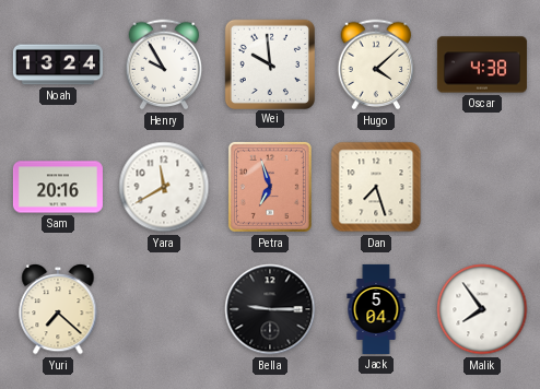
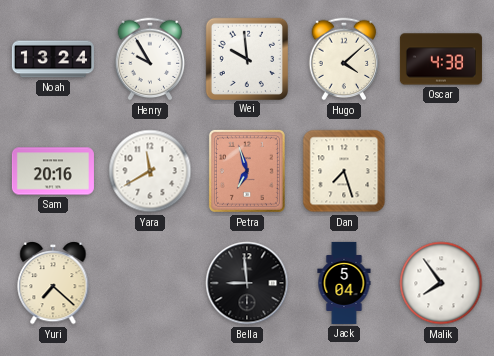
Bella: 9:15 -> 8:59
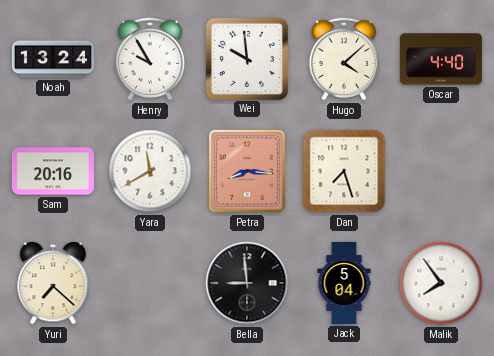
Oscar: 4:38 -> 4:40
Petra: 6:57 -> 8:16
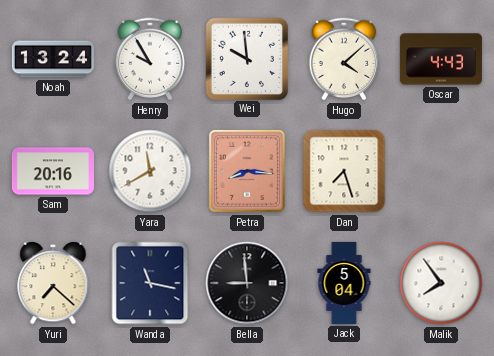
Oscar: 4:40 -> 4:43
Wanda: none -> 11:17
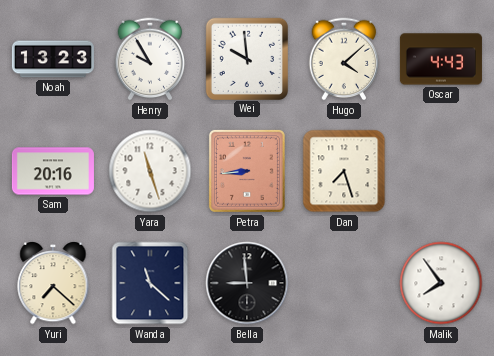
Noah: 13:24 -> 13:23
Yara: 11:40 -> 11:27
Petra: 8:16 -> 8:44
Wanda: 11:17 -> 11:22
Jack: 5:04 -> none
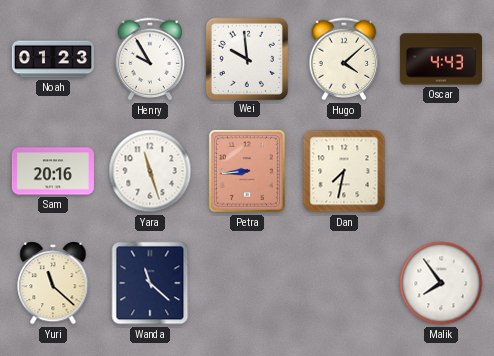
Noah: 13:23 -> 01:23
Dan: 7:27 -> 7:32
Yuri: 7:22 -> 11:22
Bella: 8:59 -> none
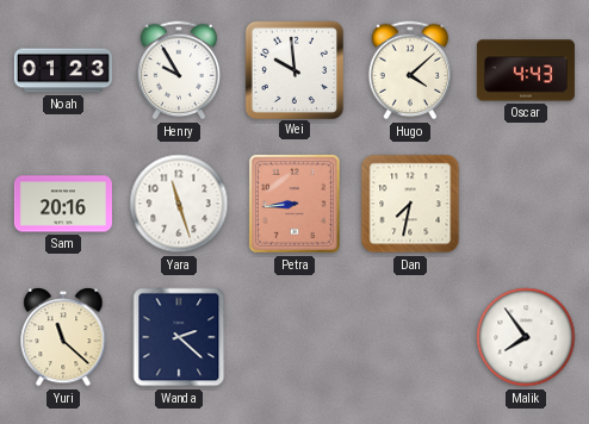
Wanda: 11:22 -> 2:22
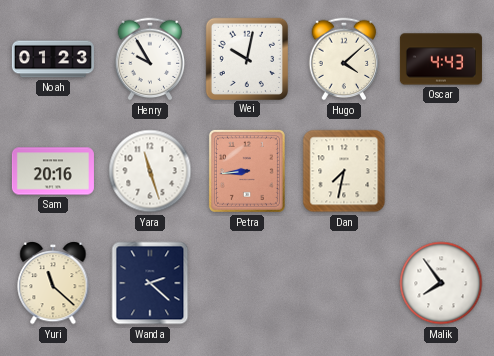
Wei: 9:59 -> 10:02
